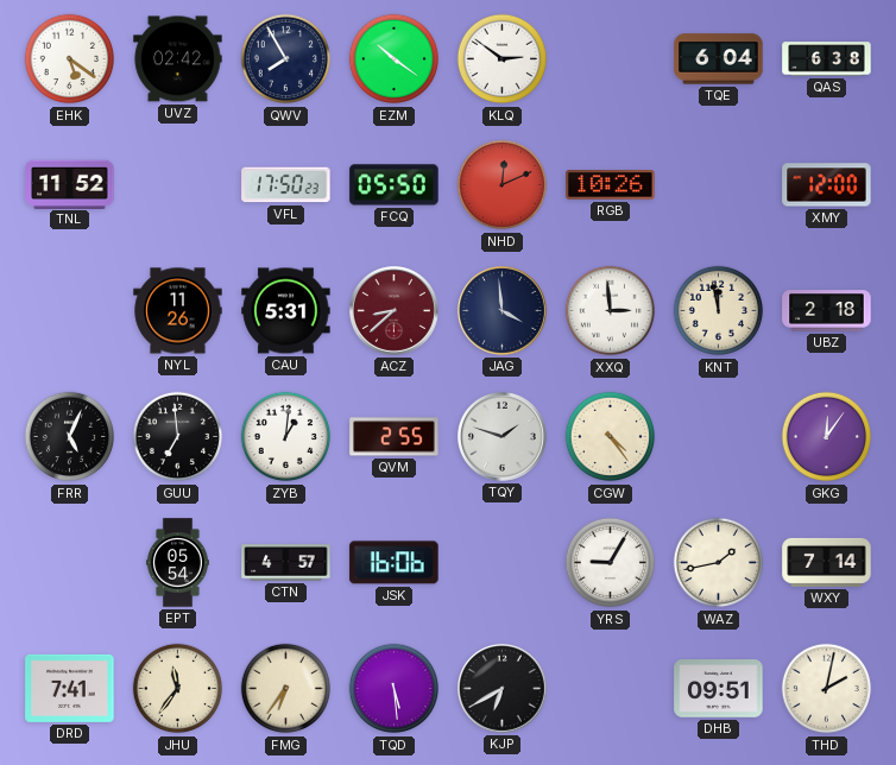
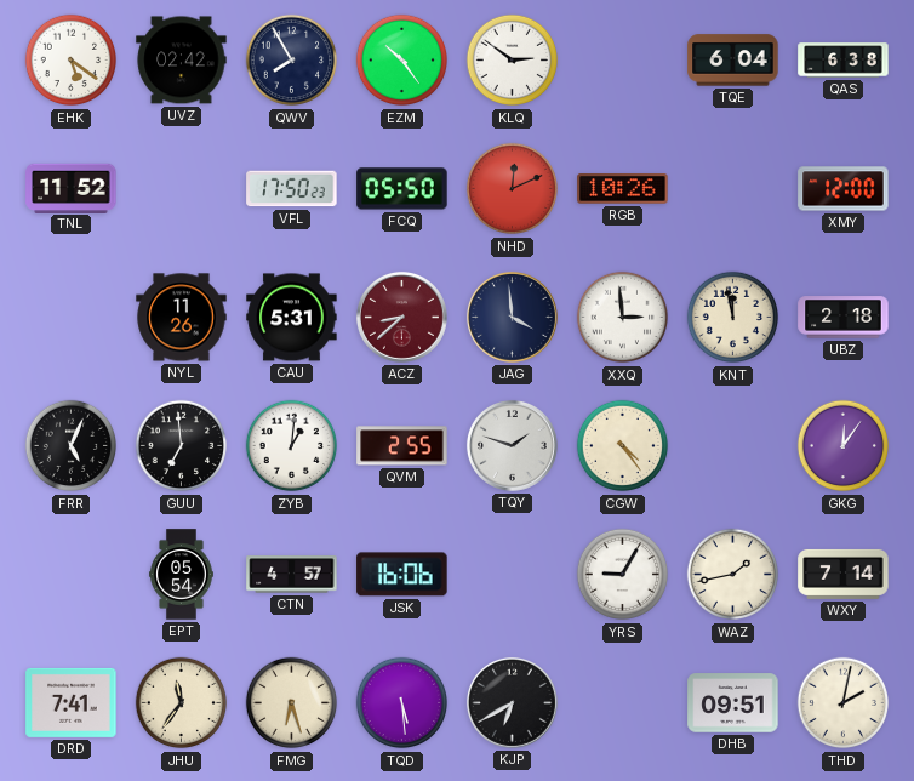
EZM: 10:21 -> 10:24
FMG: 6:36 -> 6:27
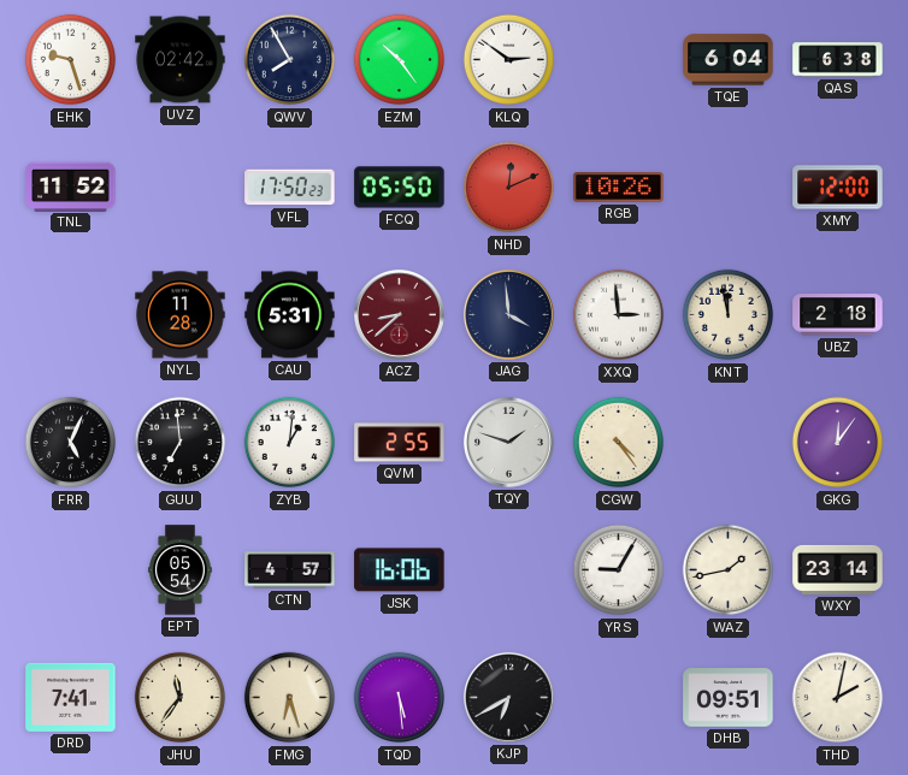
EHK: 5:21 -> 9:27
NYL: 11:26 -> 11:28
WXY: 7:14 -> 23:14
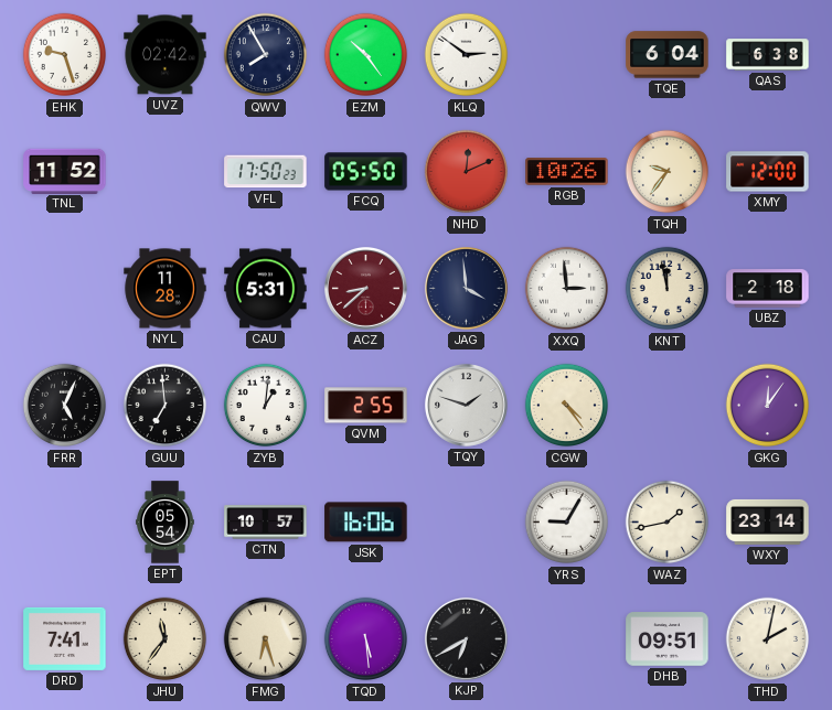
TQH: none -> 9:36
CTN: 4:57 -> 10:57
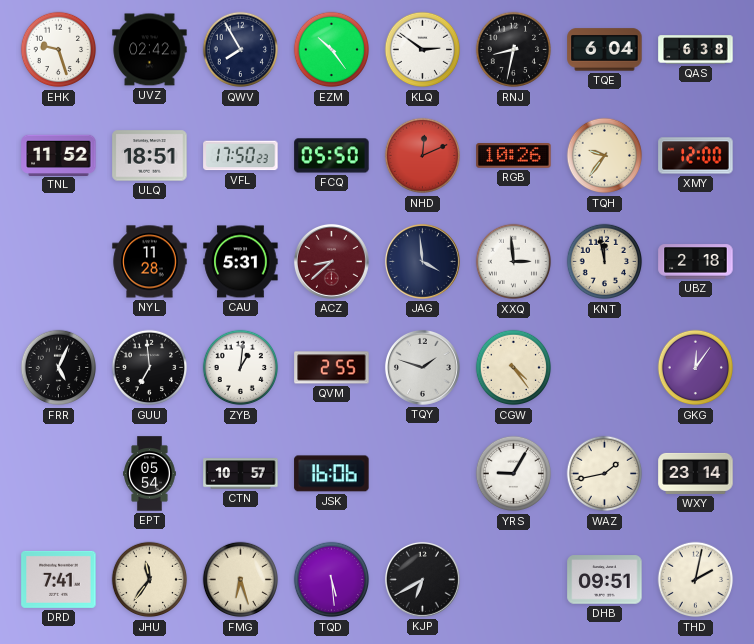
RNJ: none -> 8:32
ULQ: none -> 18:51
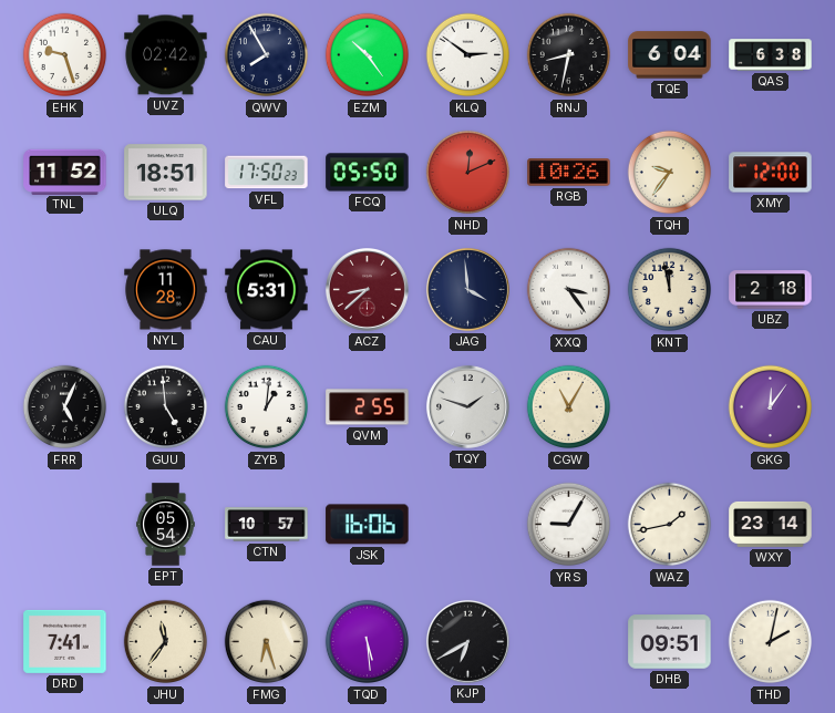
XXQ: 2:59 -> 3:24
GUU: 6:59 -> 4:59
CGW: 4:24 -> 11:05
